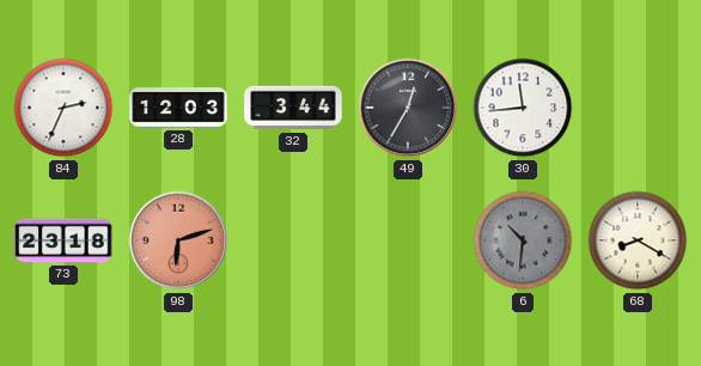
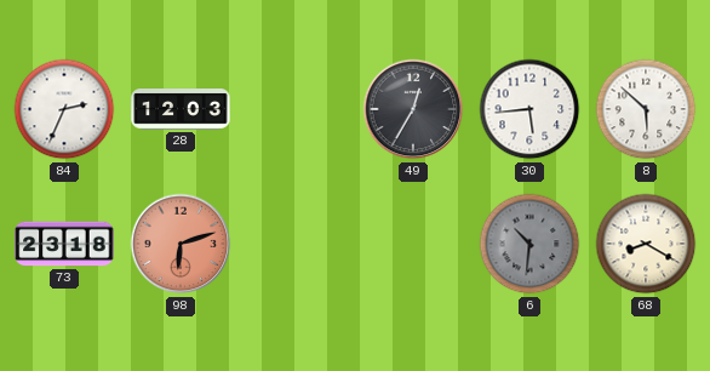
32: 3:44 -> none
30: 11:44 -> 5:44
8: none -> 5:52
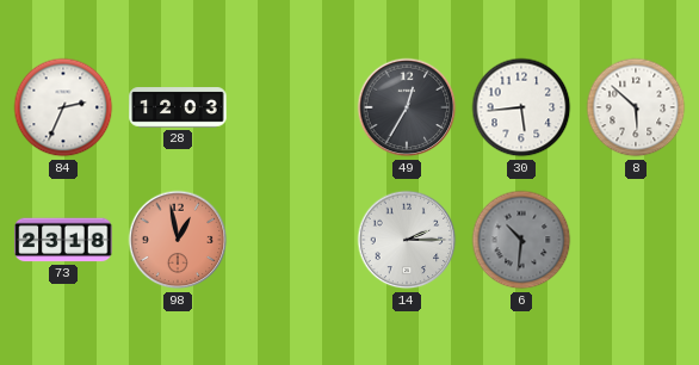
98: 6:12 -> 12:58
14: none -> 2:15
68: 8:20 -> none
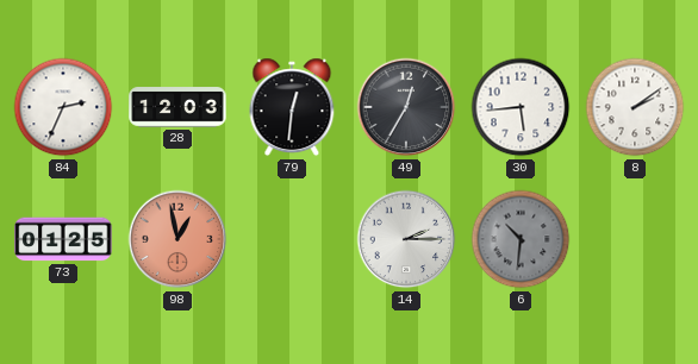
79: none -> 12:31
8: 5:52 -> 2:09
73: 23:18 -> 01:25
